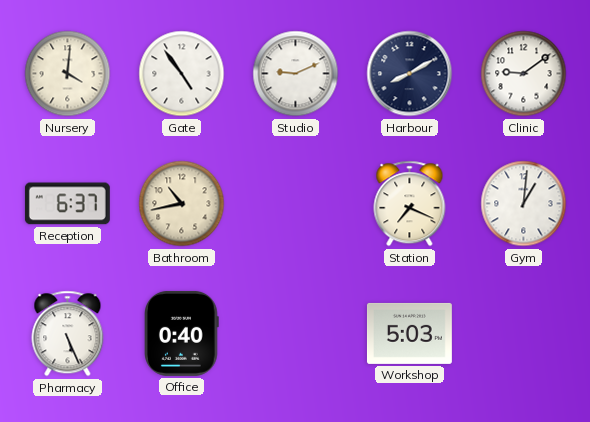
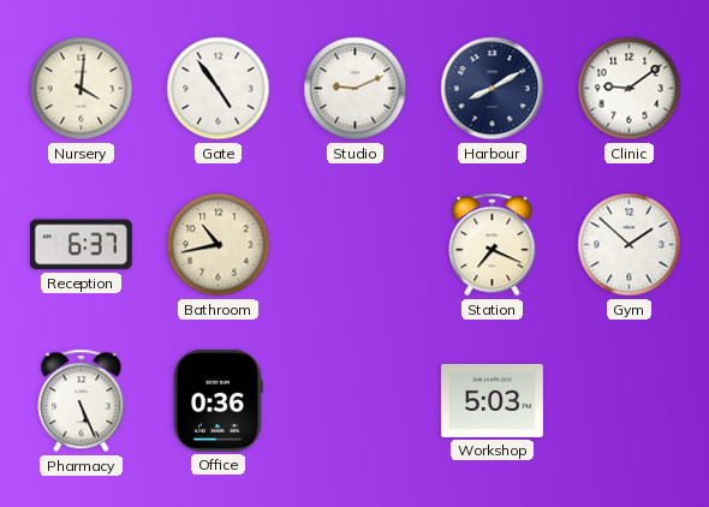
Gym: 1:01 -> 1:52
Office: 0:40 -> 0:36
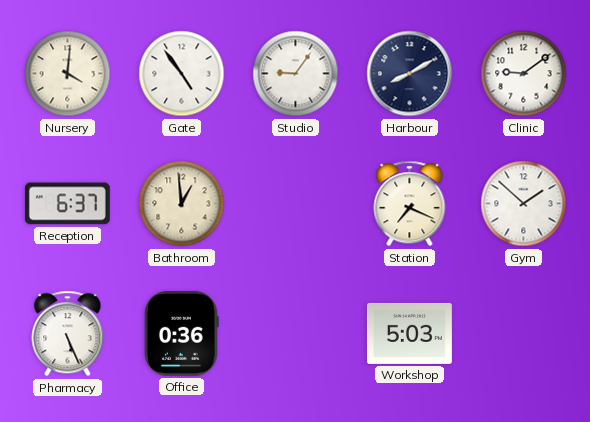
Studio: 9:11 -> 9:06
Bathroom: 10:43 -> 12:59
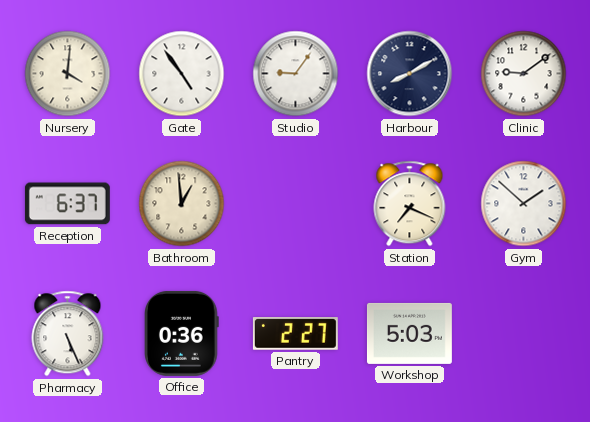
Pantry: none -> 2:27
